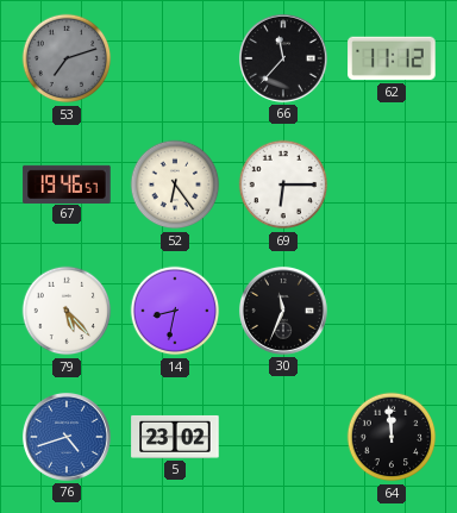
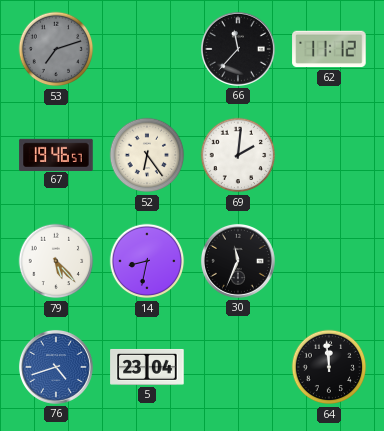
69: 6:15 -> 2:01
5: 23:02 -> 23:04
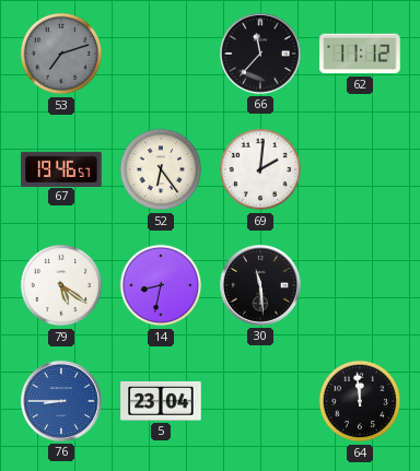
79: 5:23 -> 5:21
30: 11:34 -> 11:29
76: 4:42 -> 8:45
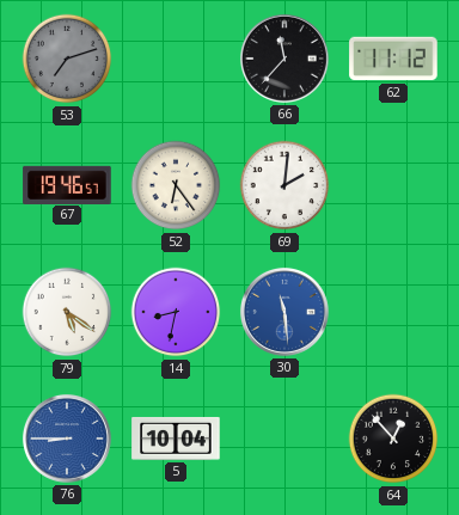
30 dial: black -> blue
5: 23:04 -> 10:04
64: 11:59 -> 12:53
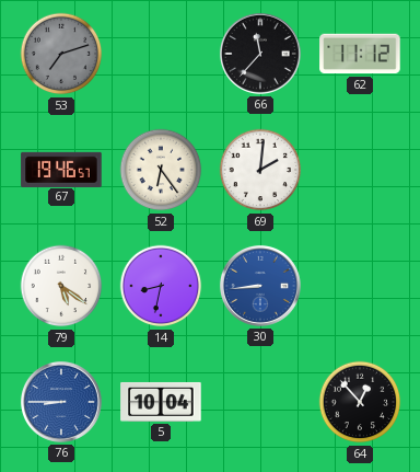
30: 11:29 -> 8:44
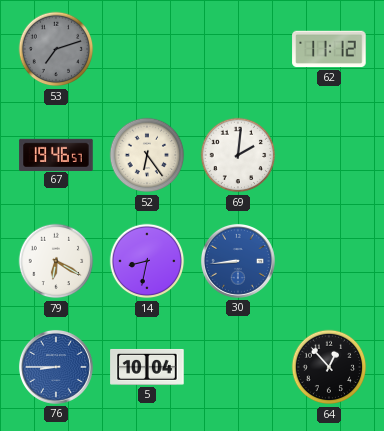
66: 11:37 -> none
79: 5:21 -> 6:20
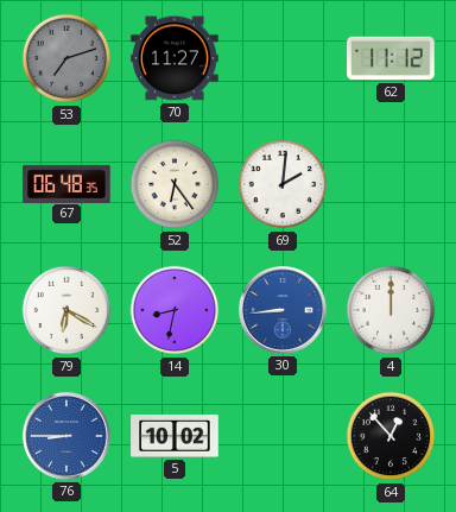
70: none -> 11:27
67: 19:46 -> 06:48
4: none -> 12:00
5: 10:04 -> 10:02
